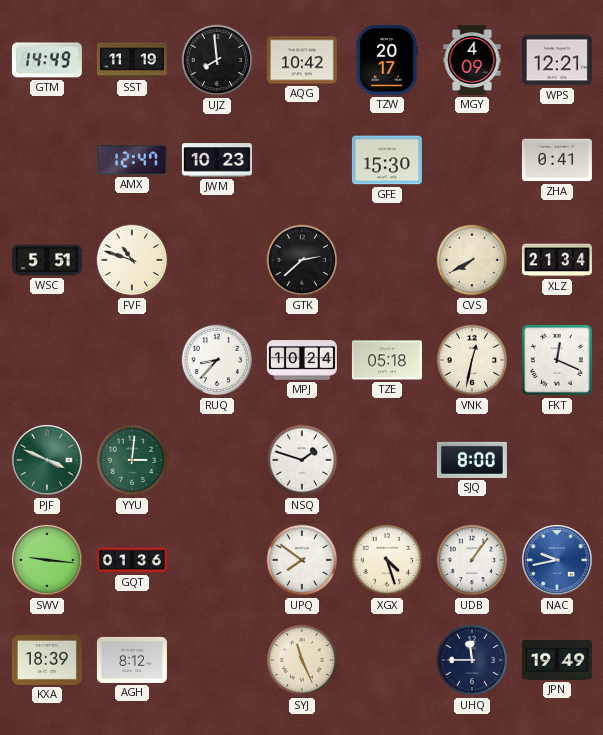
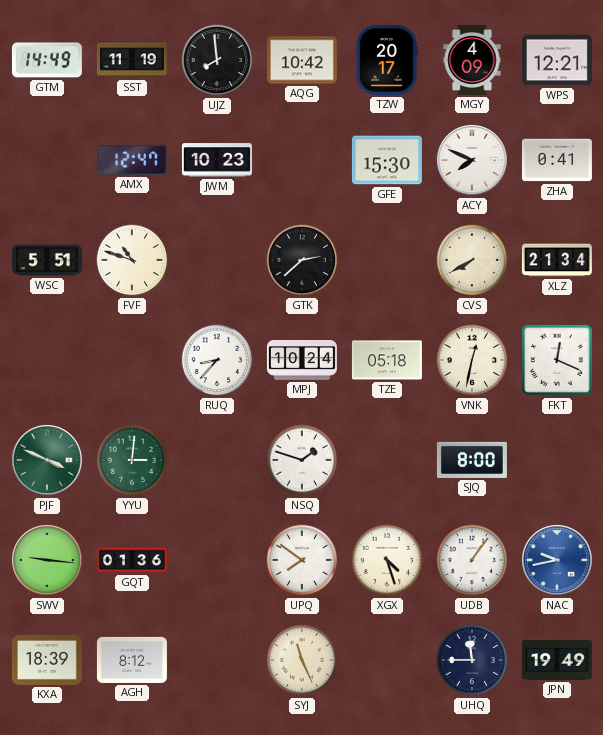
ACY: none -> 7:49
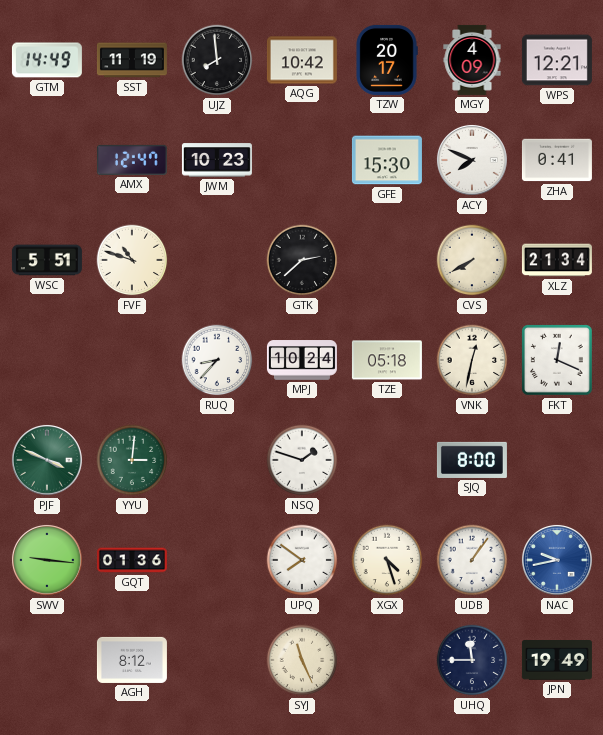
KXA: 18:39 -> none
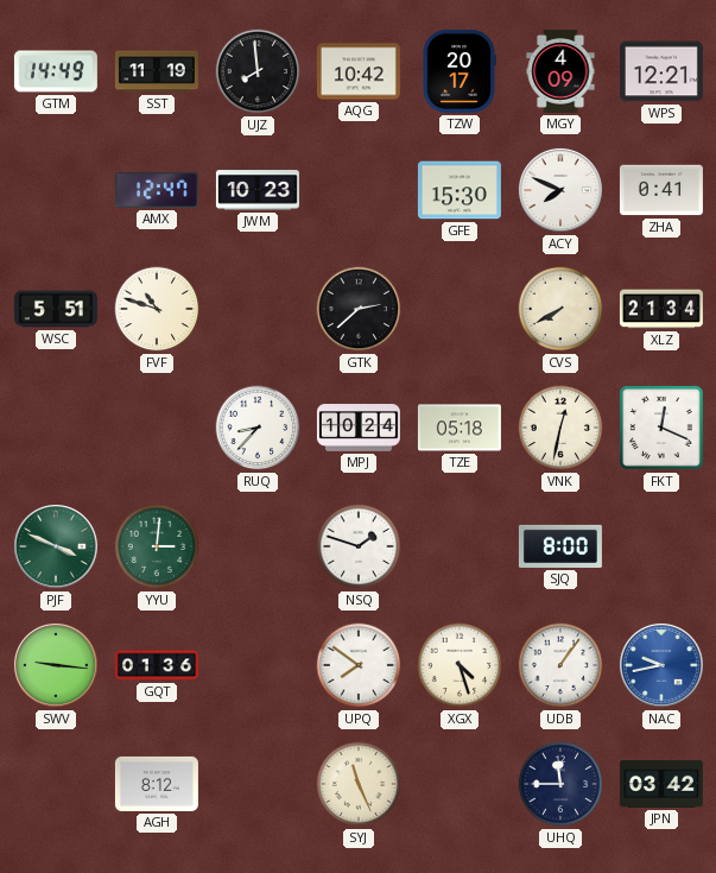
JPN: 19:49 -> 03:42
